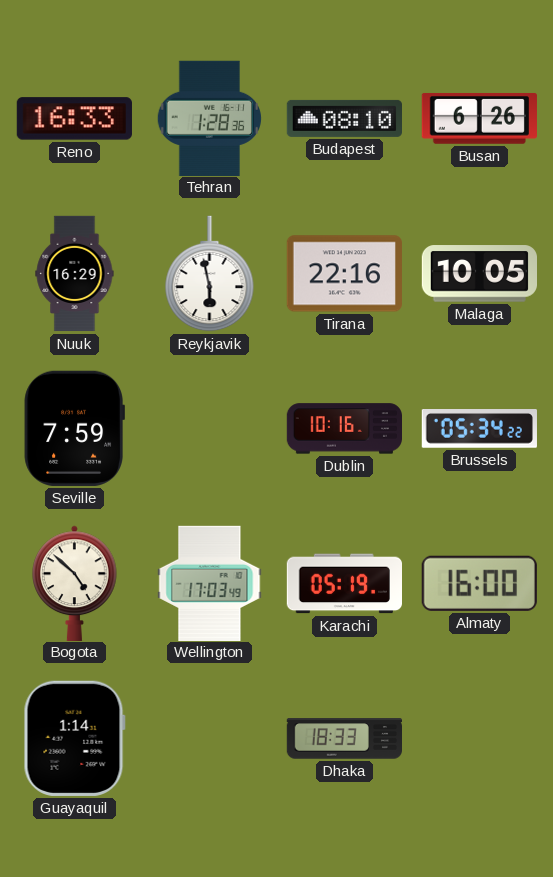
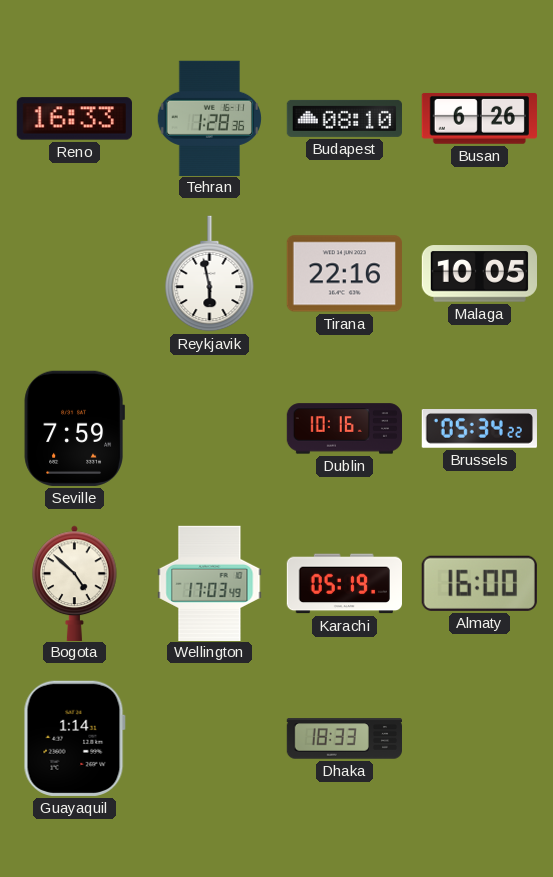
Nuuk: 16:29 -> none
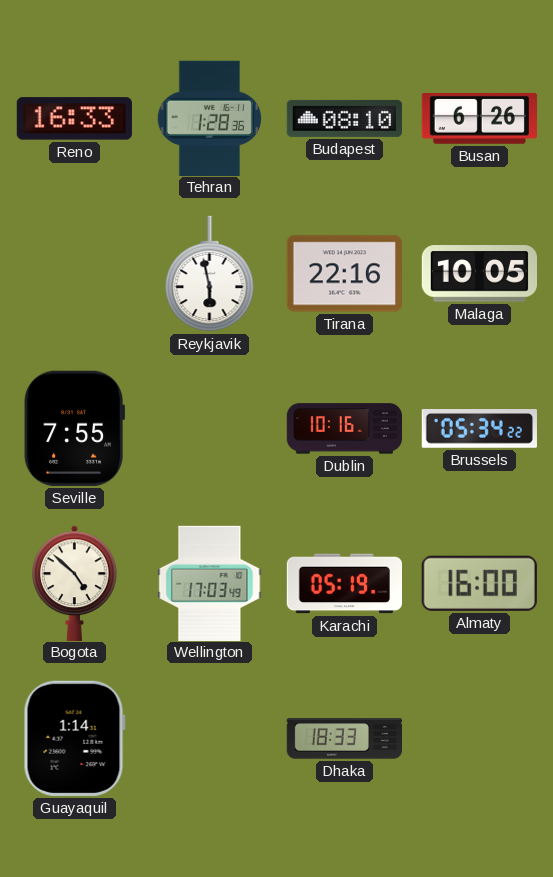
Seville: 7:59 -> 7:55
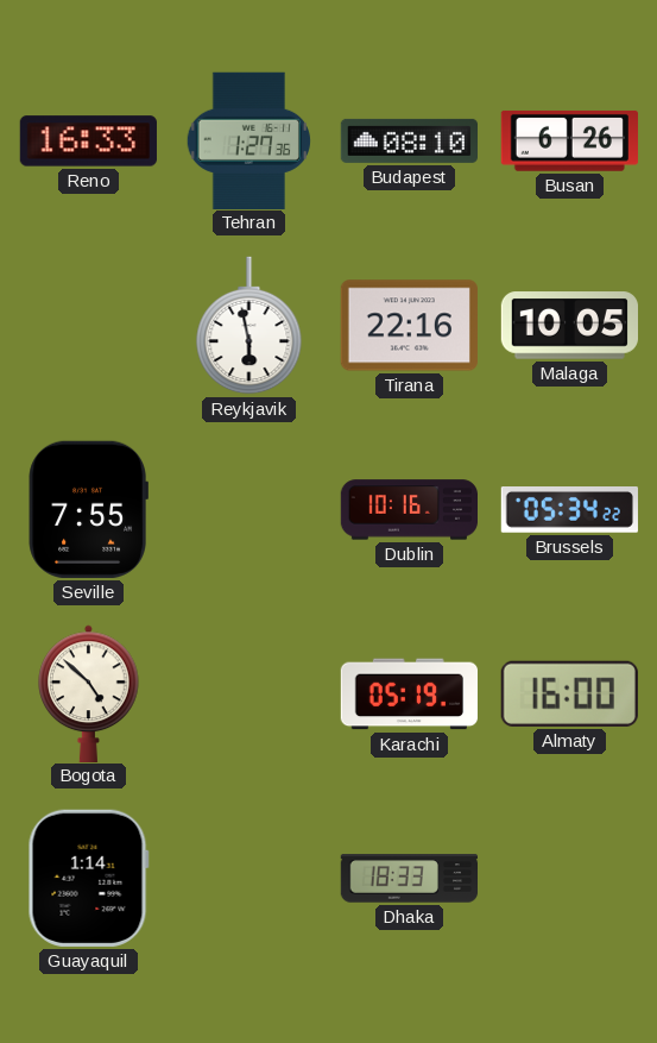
Tehran: 1:28 -> 1:27
Wellington: 17:03 -> none
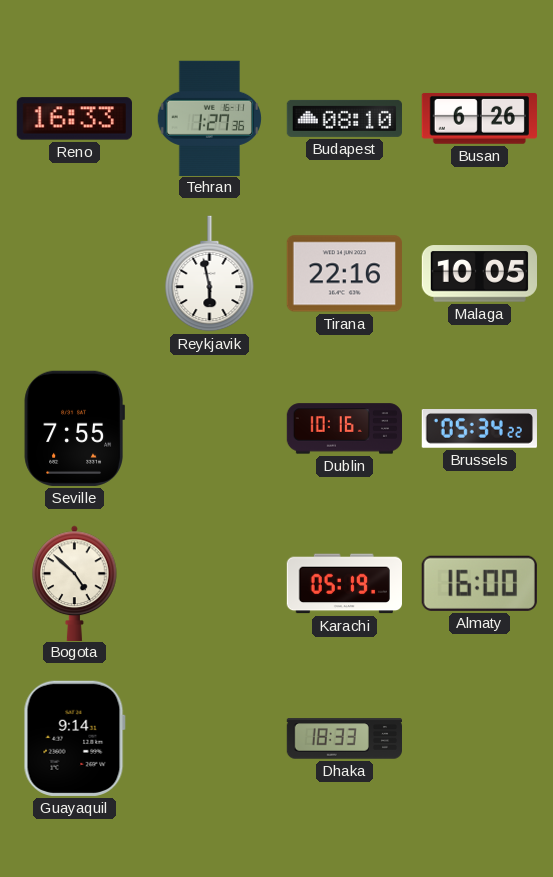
Guayaquil: 1:14 -> 9:14
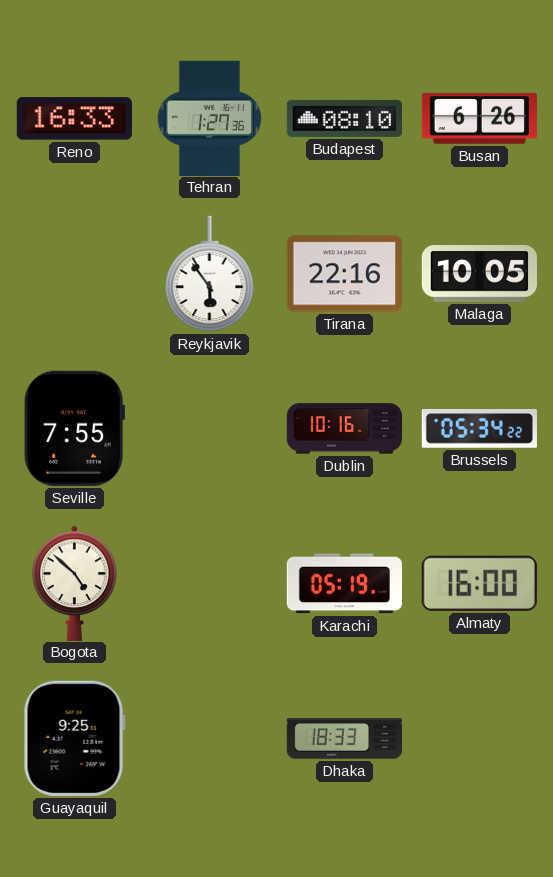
Reykjavik: 5:58 -> 5:54
Guayaquil: 9:14 -> 9:25
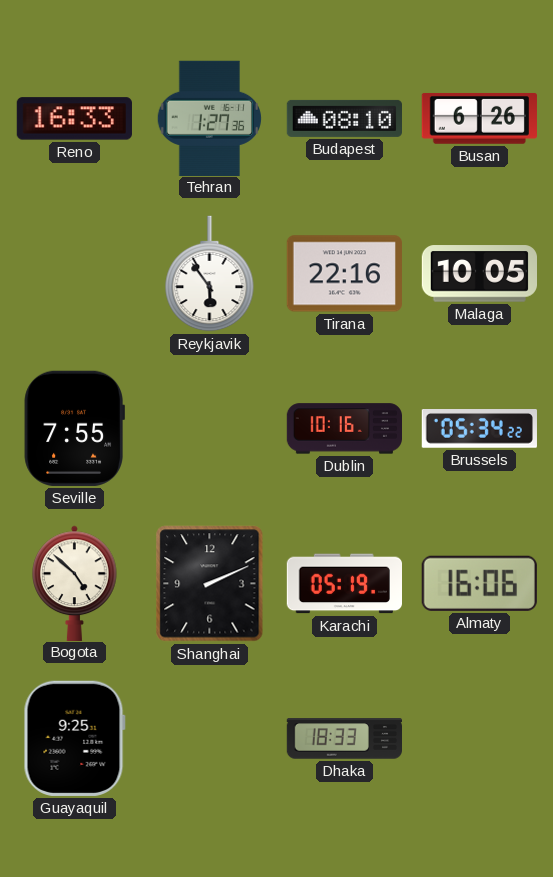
Shanghai: none -> 2:11
Almaty: 16:00 -> 16:06
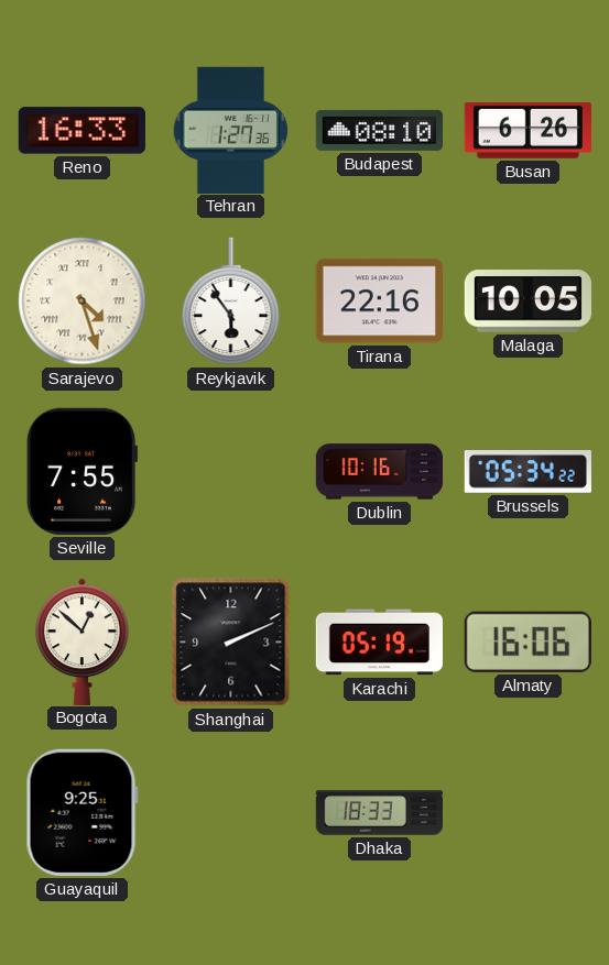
Sarajevo: none -> 4:27
Bogota: 4:52 -> 12:52
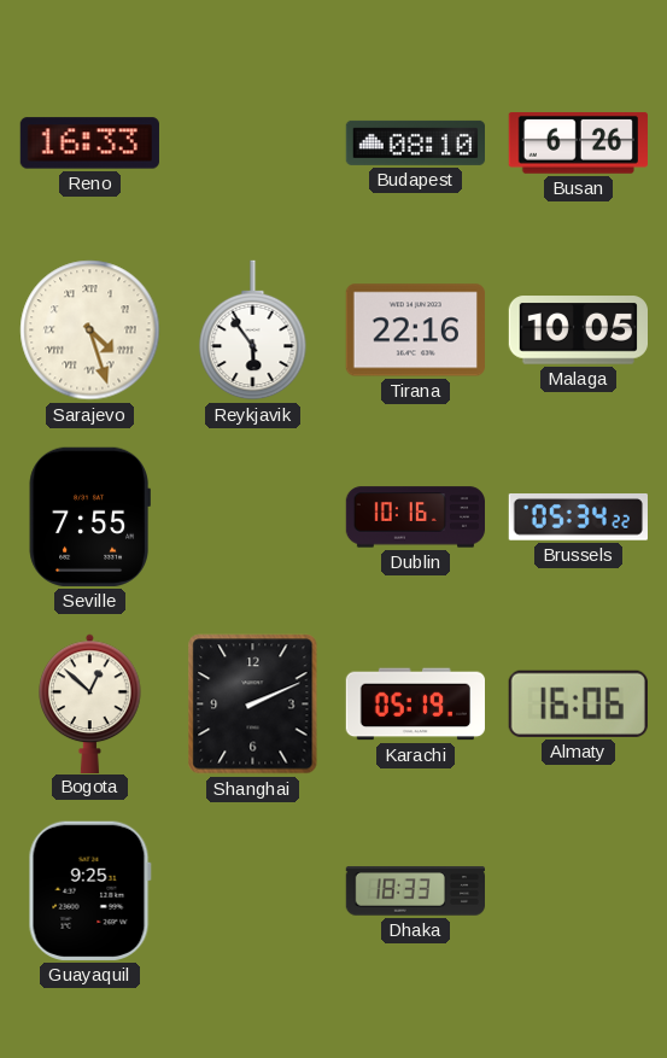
Tehran: 1:27 -> none
